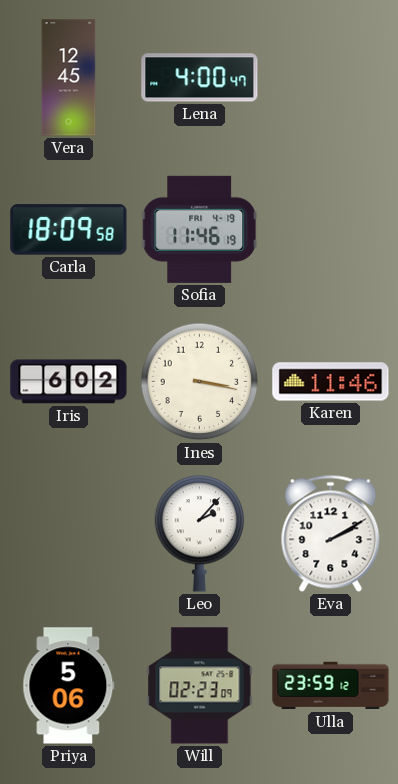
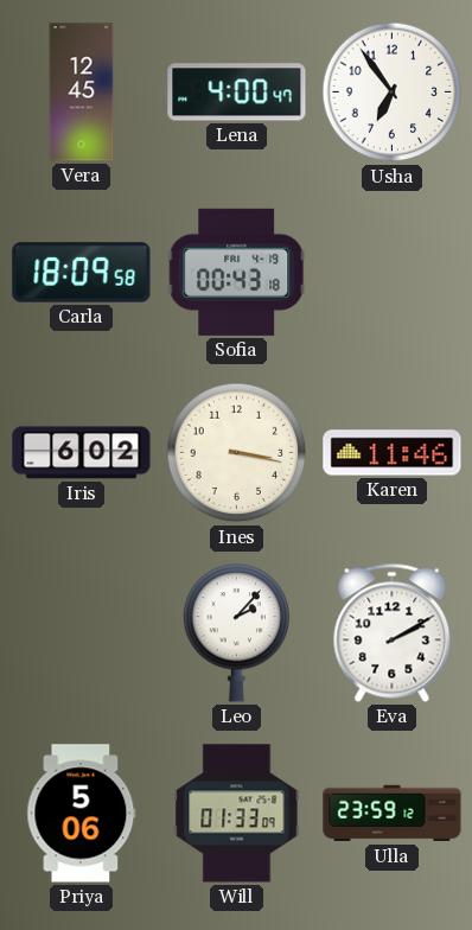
Usha: none -> 6:54
Sofia: 11:46 -> 00:43
Will: 02:23 -> 01:33
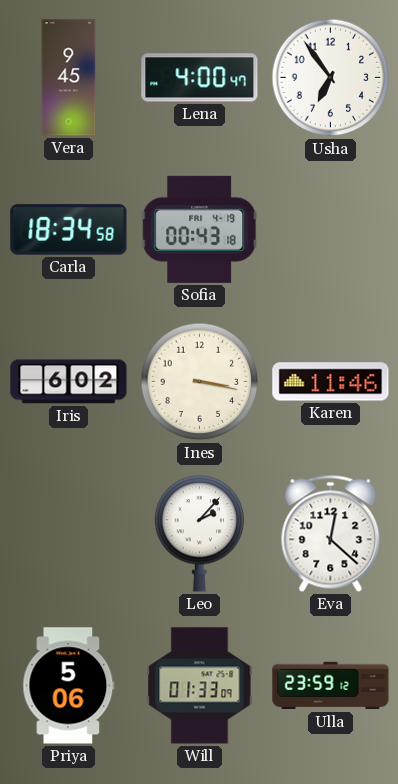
Vera: 12:45 -> 9:45
Carla: 18:09 -> 18:34
Eva: 2:10 -> 12:22
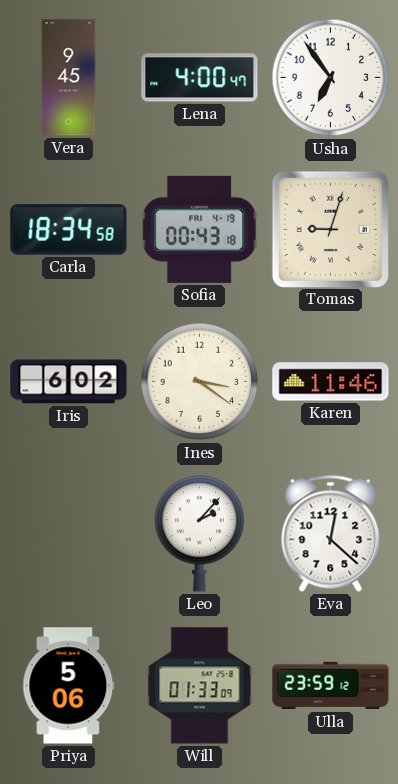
Tomas: none -> 9:03
Ines: 3:17 -> 3:21
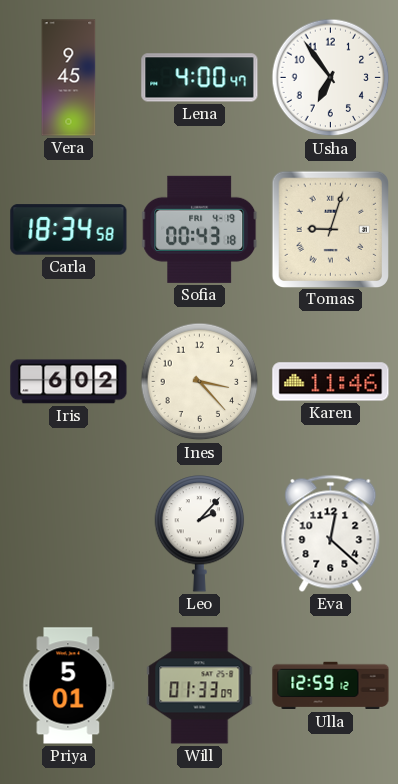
Ines: 3:21 -> 3:23
Priya: 5:06 -> 5:01
Ulla: 23:59 -> 12:59
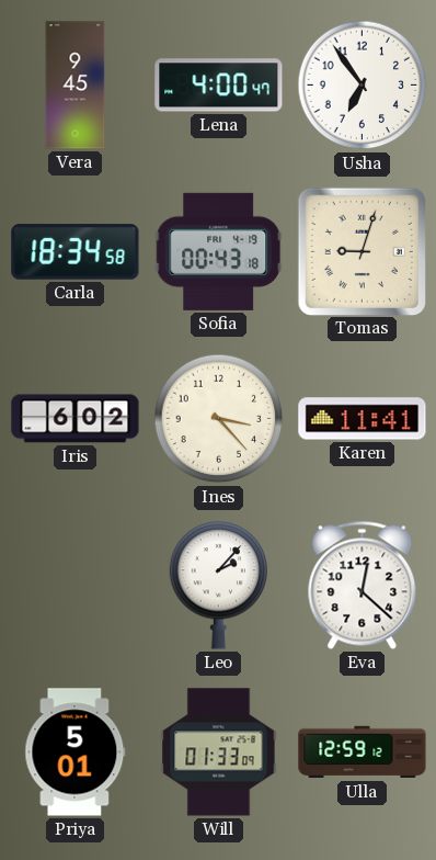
Karen: 11:46 -> 11:41
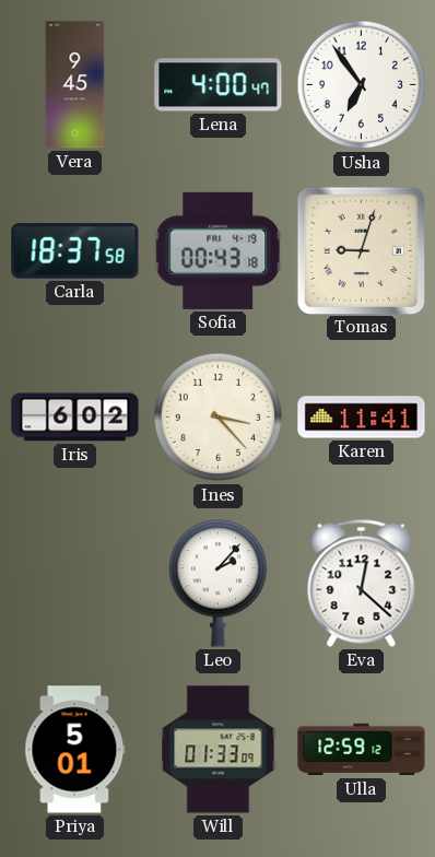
Carla: 18:34 -> 18:37
